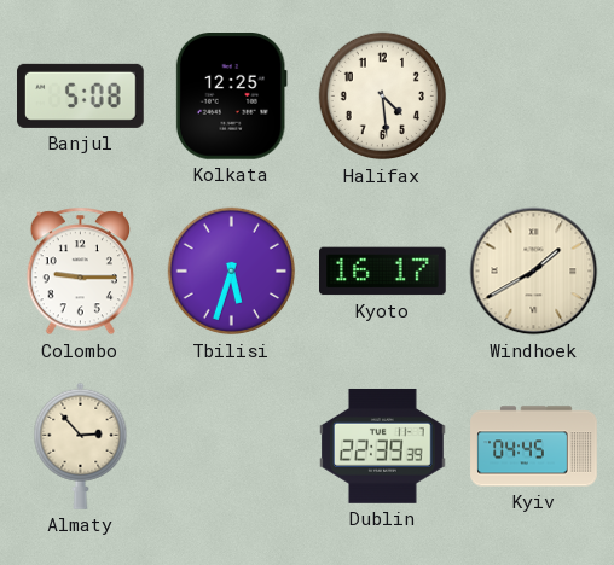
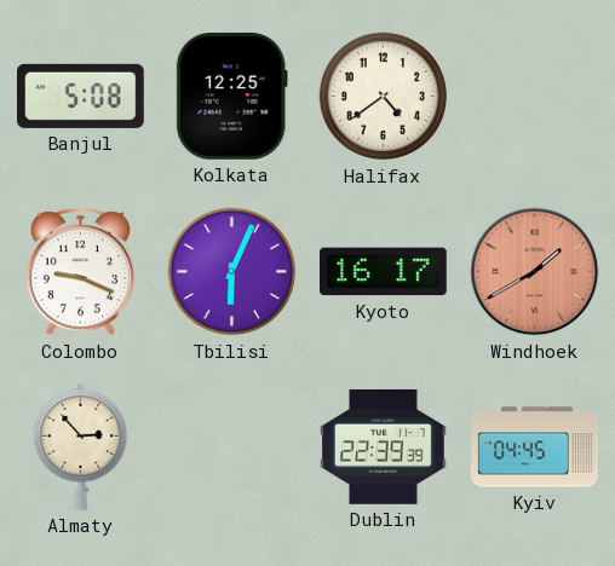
Halifax: 4:29 -> 4:39
Colombo: 9:15 -> 9:19
Tbilisi: 5:33 -> 6:04
Windhoek dial: cream -> salmon
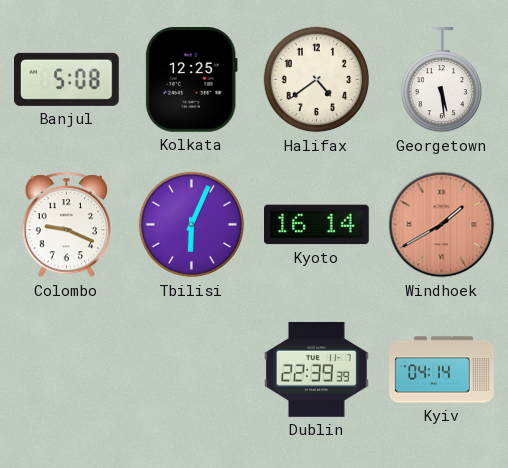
Georgetown: none -> 5:29
Kyoto: 16:17 -> 16:14
Almaty: 2:53 -> none
Kyiv: 04:45 -> 04:14
